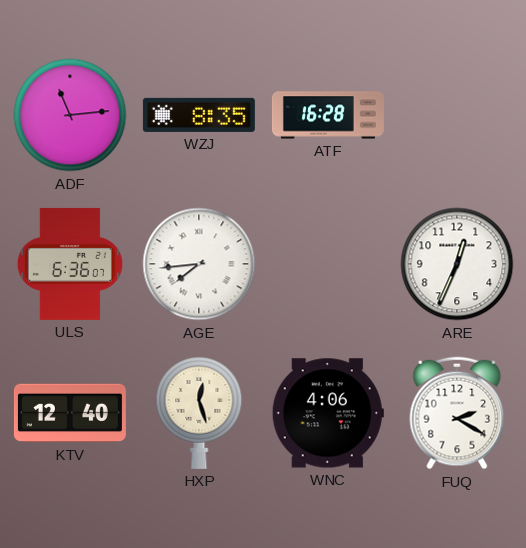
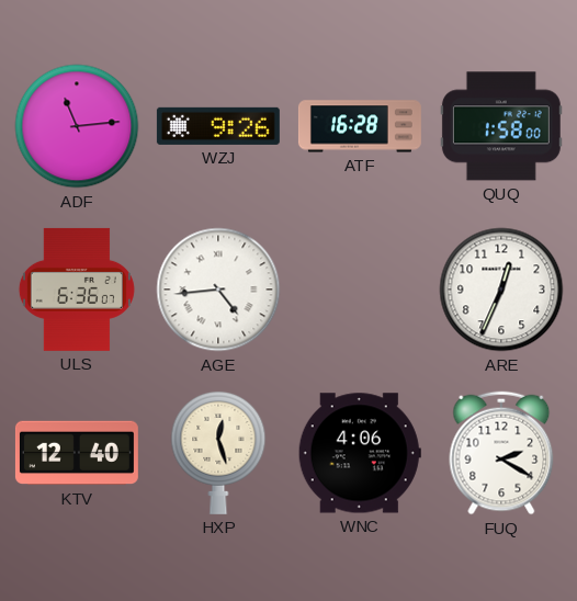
WZJ: 8:35 -> 9:26
QUQ: none -> 1:58
AGE: 7:44 -> 4:44
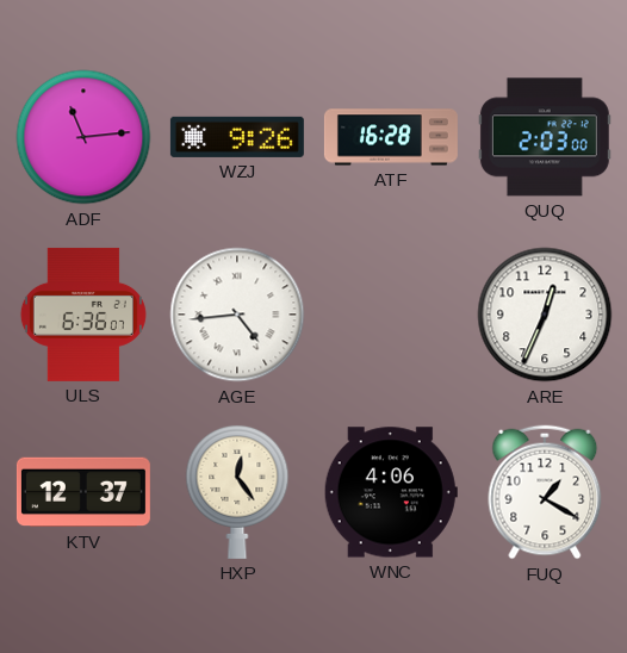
QUQ: 1:58 -> 2:03
KTV: 12:40 -> 12:37
HXP: 12:27 -> 12:24
FUQ: 2:20 -> 1:20
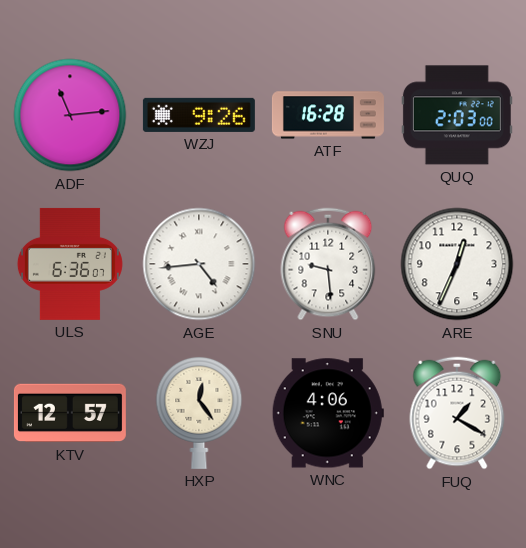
SNU: none -> 9:29
KTV: 12:37 -> 12:57
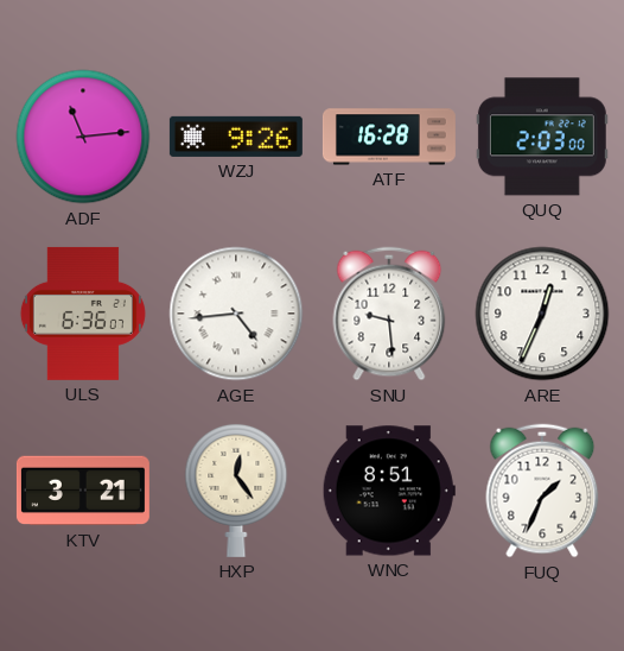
KTV: 12:57 -> 3:21
WNC: 4:06 -> 8:51
FUQ: 1:20 -> 1:34
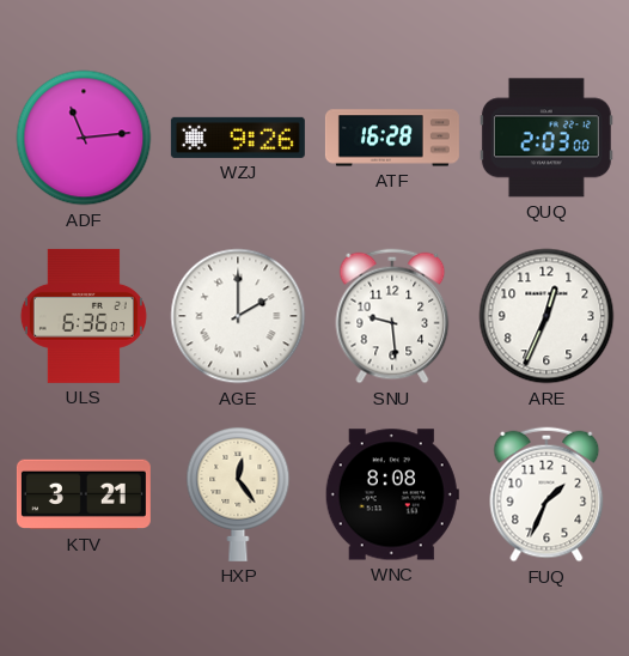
AGE: 4:44 -> 2:00
WNC: 8:51 -> 8:08
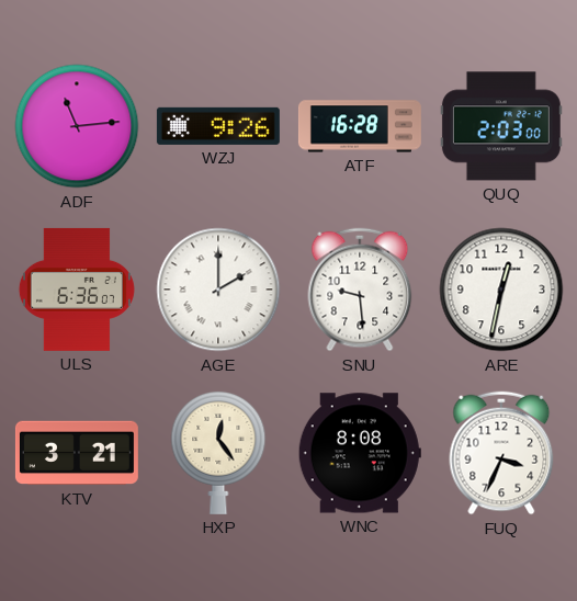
ARE: 12:34 -> 12:32
FUQ: 1:34 -> 3:34
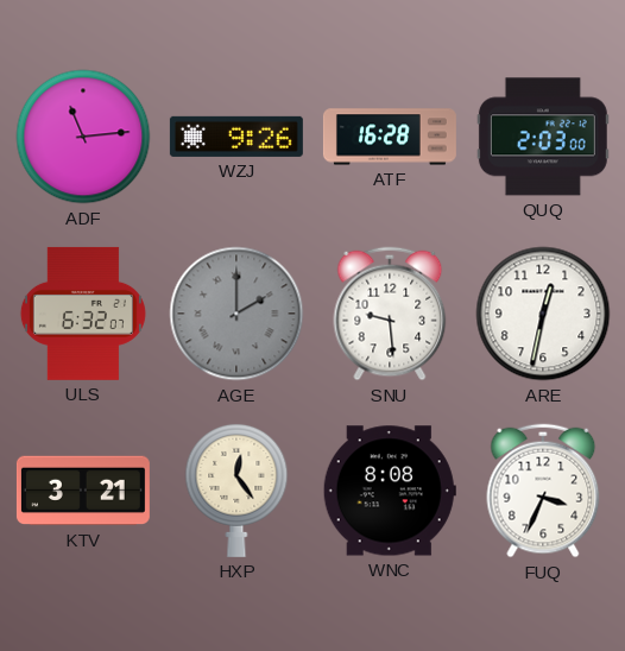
ULS: 6:36 -> 6:32
AGE dial: white -> grey
